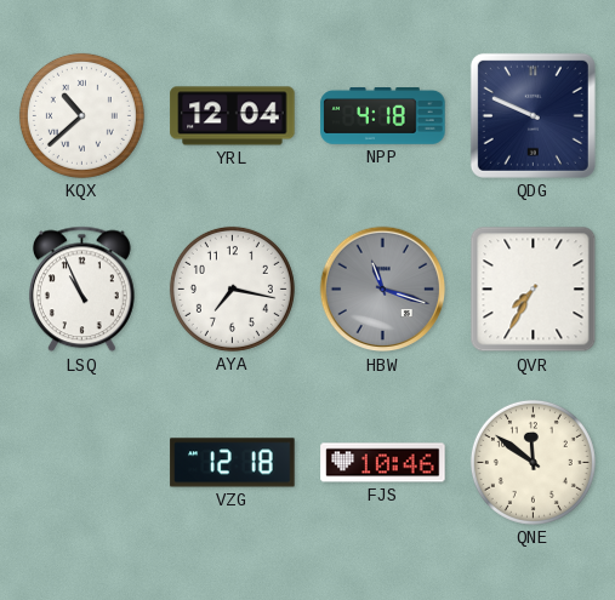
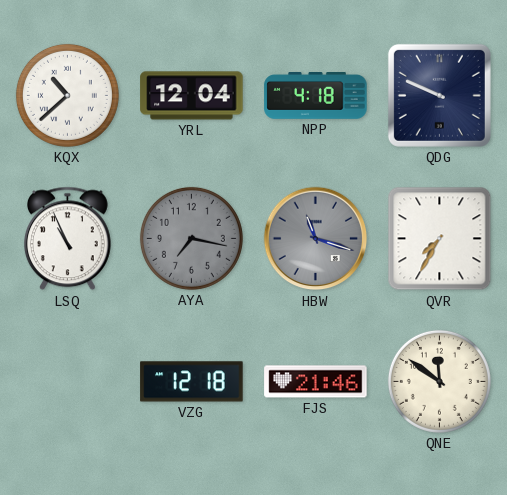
AYA dial: white -> grey
FJS: 10:46 -> 21:46
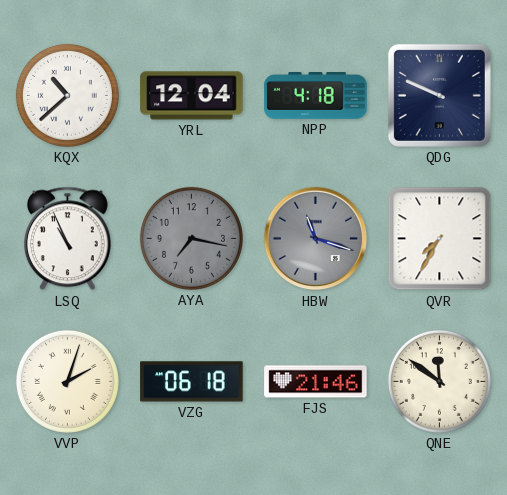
VVP: none -> 2:03
VZG: 12:18 -> 06:18
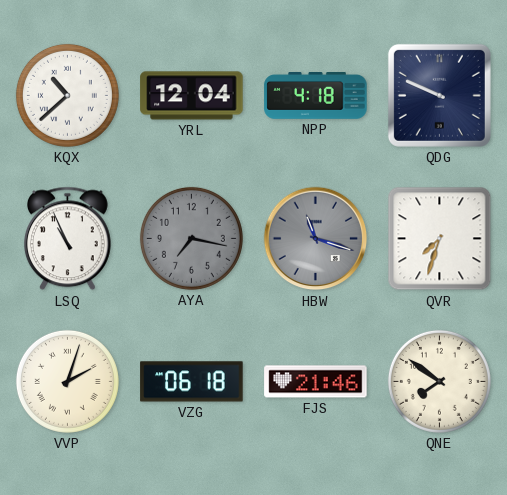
QVR: 7:35 -> 7:33
QNE: 11:51 -> 7:51
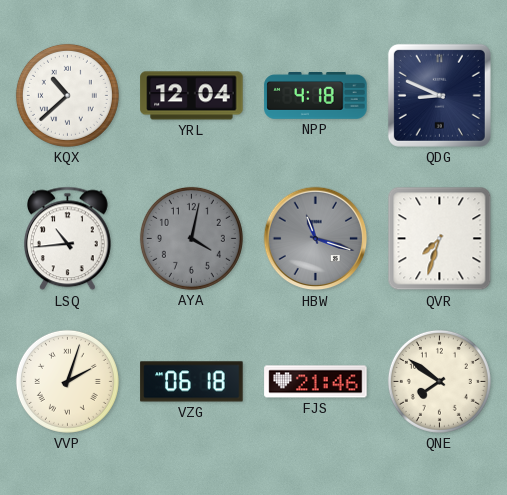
QDG: 9:49 -> 8:49
LSQ: 10:56 -> 10:44
AYA: 7:17 -> 4:02
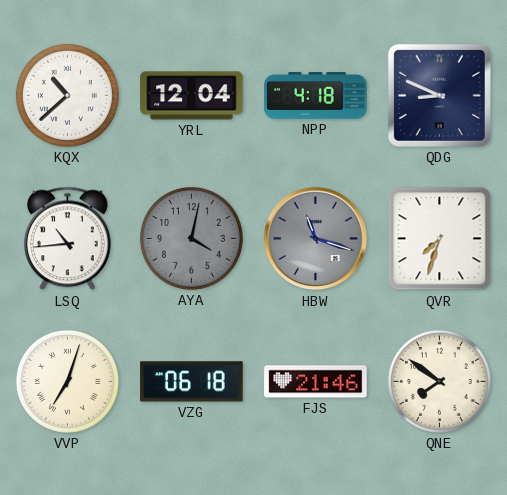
VVP: 2:03 -> 7:03
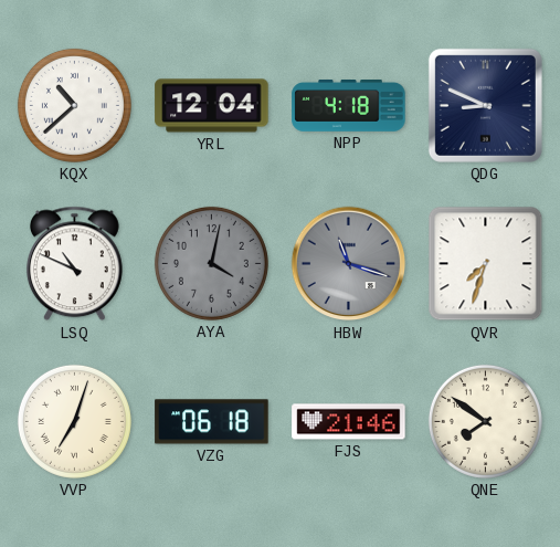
LSQ: 10:44 -> 10:49
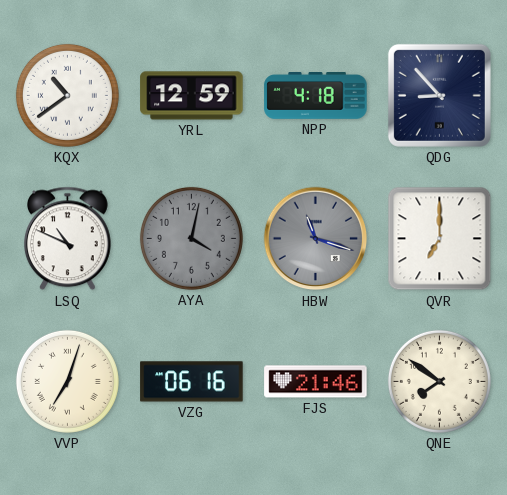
KQX: 10:38 -> 10:39
YRL: 12:04 -> 12:59
QDG: 8:49 -> 8:53
QVR: 7:33 -> 7:00
VZG: 06:18 -> 06:16
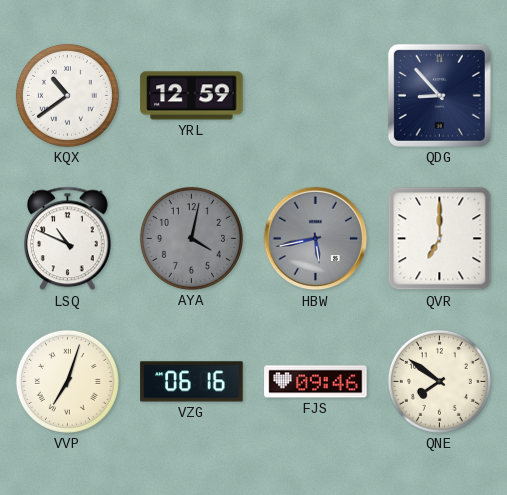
NPP: 4:18 -> none
HBW: 11:18 -> 5:43
FJS: 21:46 -> 09:46
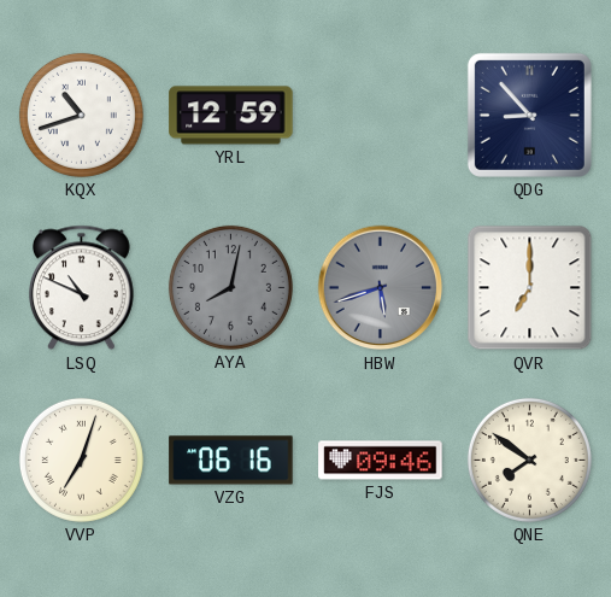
KQX: 10:39 -> 10:42
AYA: 4:02 -> 8:02
HBW: 5:43 -> 5:42
